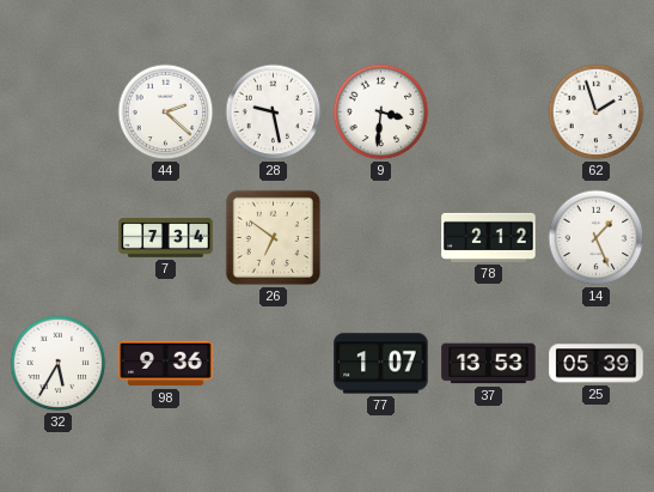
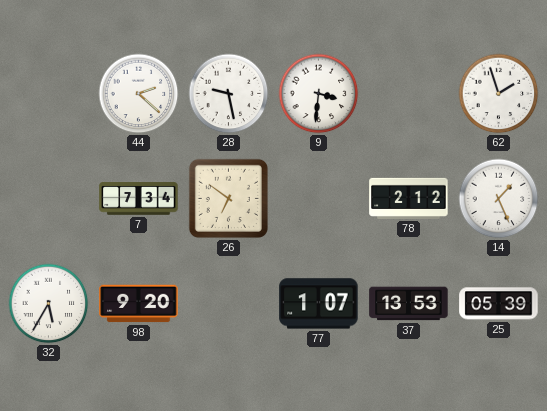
98: 9:36 -> 9:20
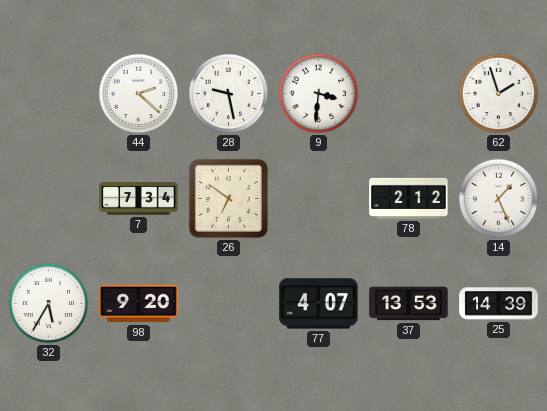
77: 1:07 -> 4:07
25: 05:39 -> 14:39
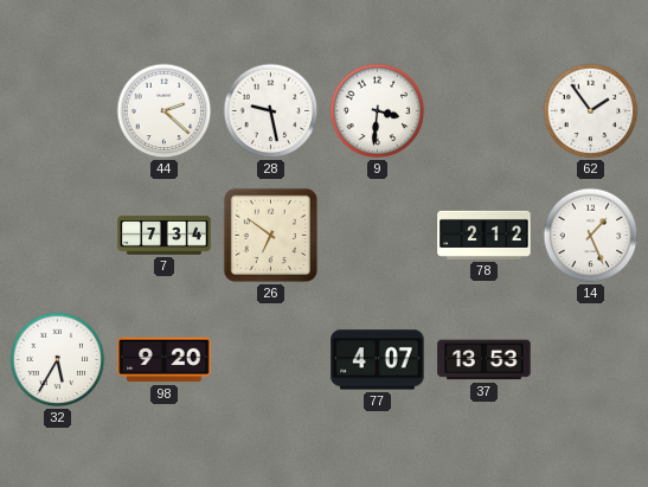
62: 1:57 -> 1:54
25: 14:39 -> none
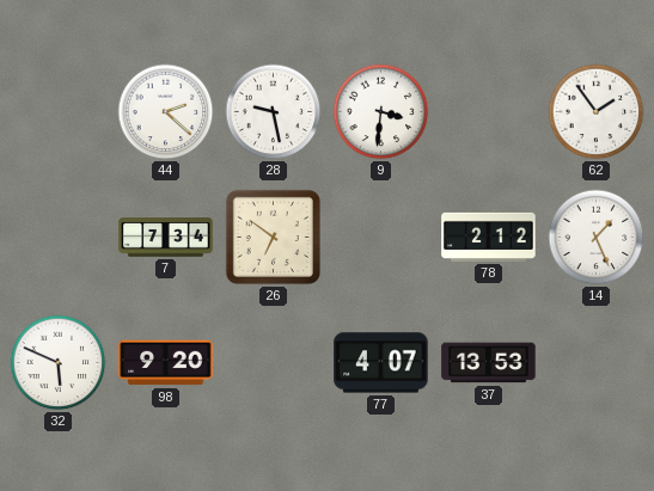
32: 5:35 -> 5:49
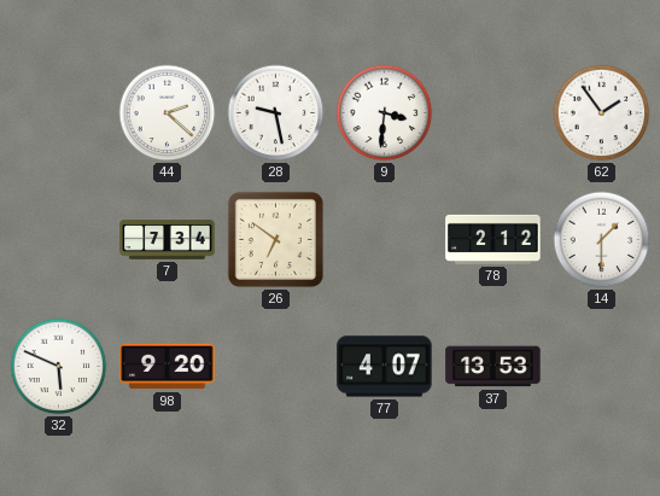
14: 1:26 -> 1:30
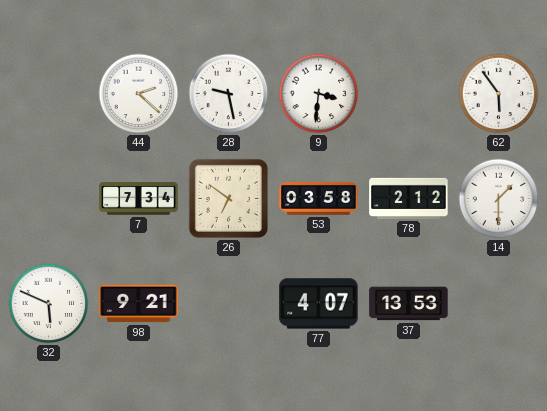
62: 1:54 -> 5:54
53: none -> 03:58
98: 9:20 -> 9:21
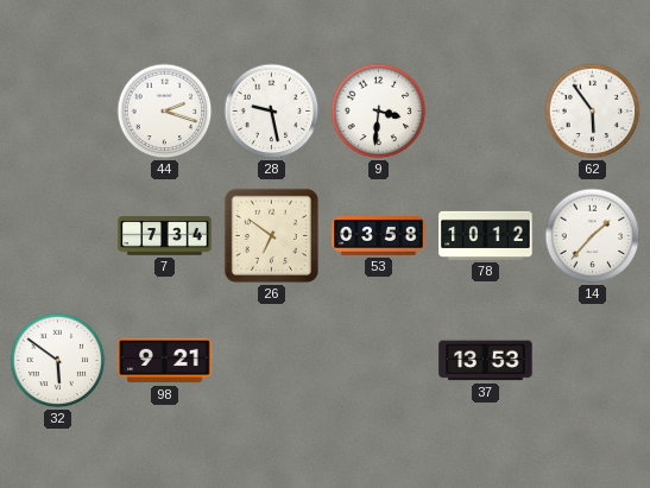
44: 2:22 -> 2:18
78: 2:12 -> 10:12
14: 1:30 -> 1:37
32: 5:49 -> 5:51
77: 4:07 -> none
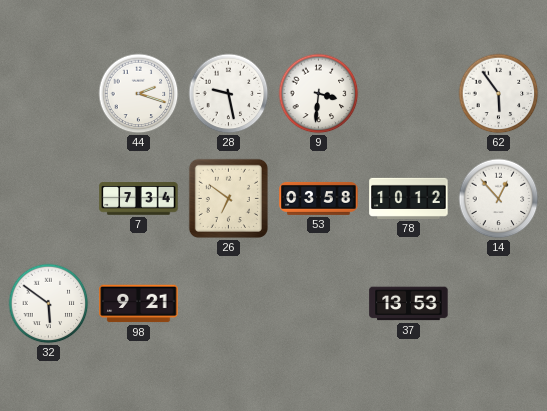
14: 1:37 -> 12:53
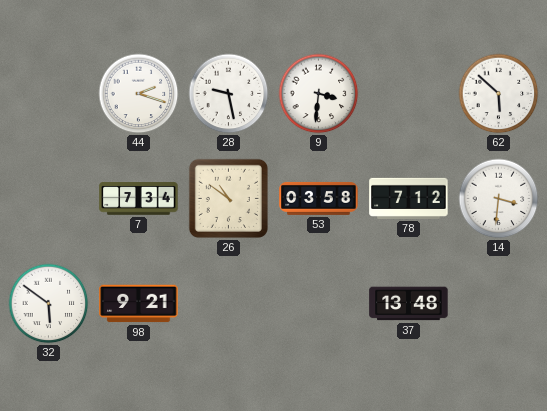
62: 5:54 -> 5:52
26: 6:51 -> 10:51
78: 10:12 -> 7:12
14: 12:53 -> 3:31
37: 13:53 -> 13:48
